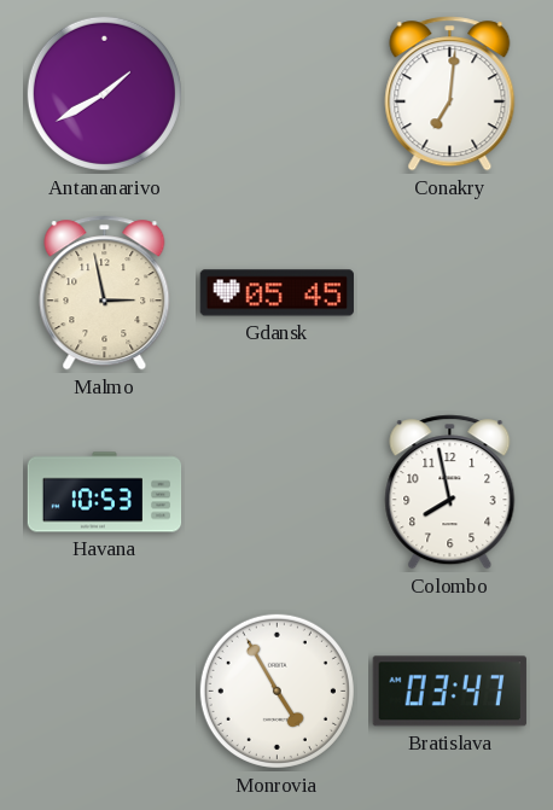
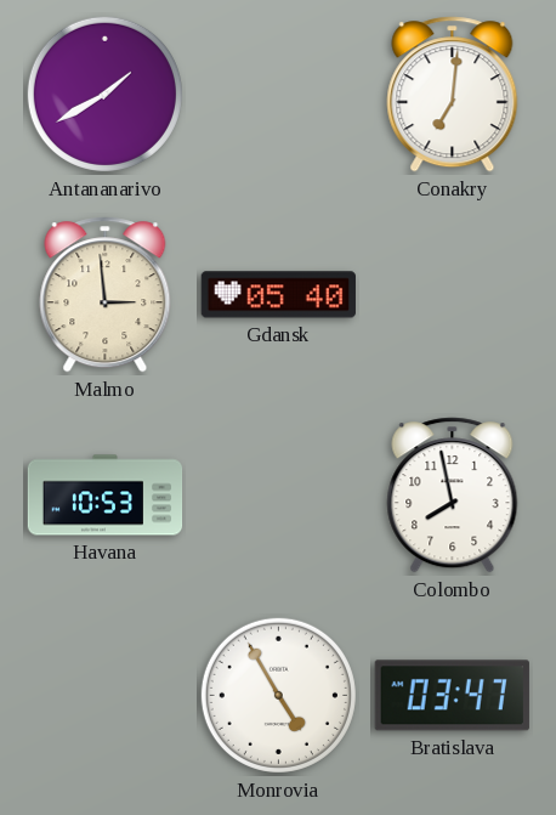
Malmo: 2:58 -> 2:59
Gdansk: 05:45 -> 05:40
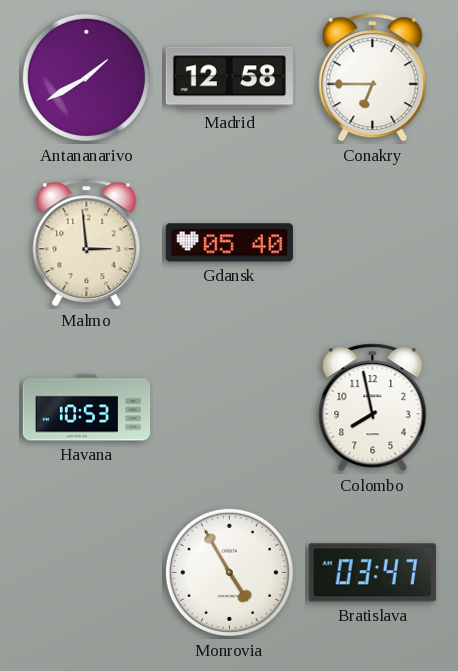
Madrid: none -> 12:58
Conakry: 7:01 -> 6:45
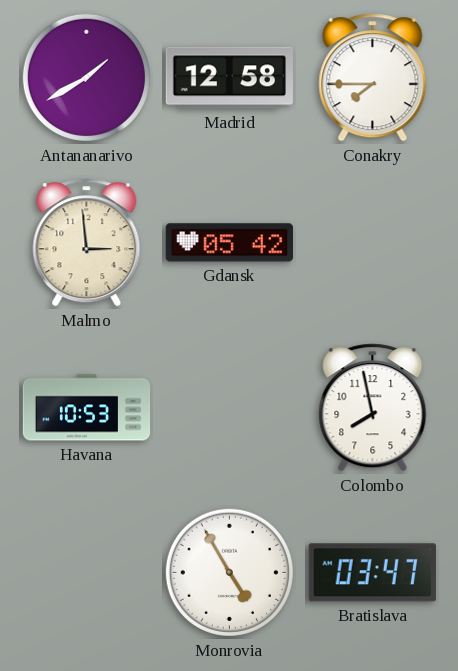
Conakry: 6:45 -> 7:45
Gdansk: 05:40 -> 05:42
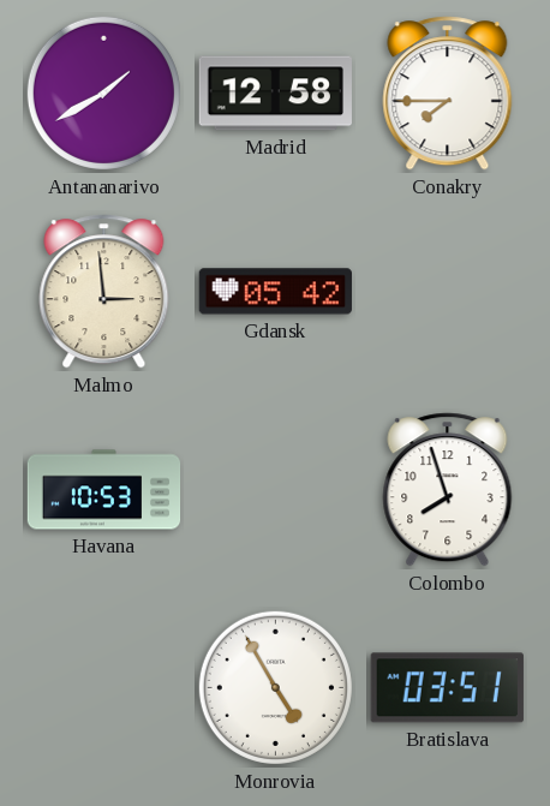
Colombo: 7:58 -> 7:57
Bratislava: 03:47 -> 03:51
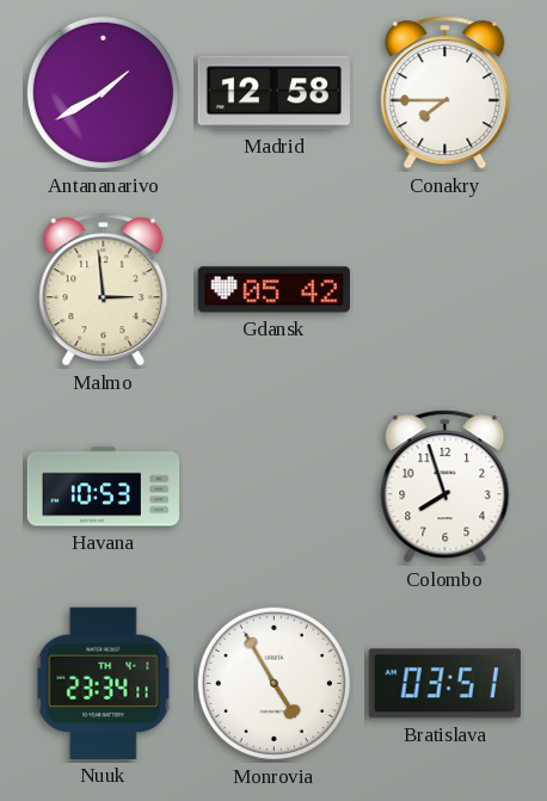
Nuuk: none -> 23:34
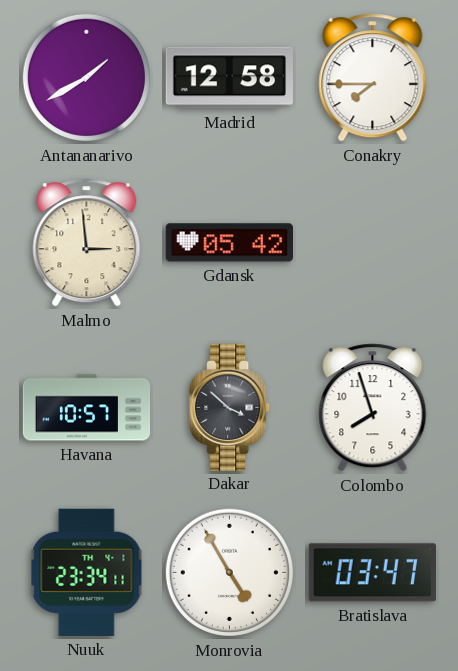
Havana: 10:53 -> 10:57
Dakar: none -> 3:52
Bratislava: 03:51 -> 03:47
